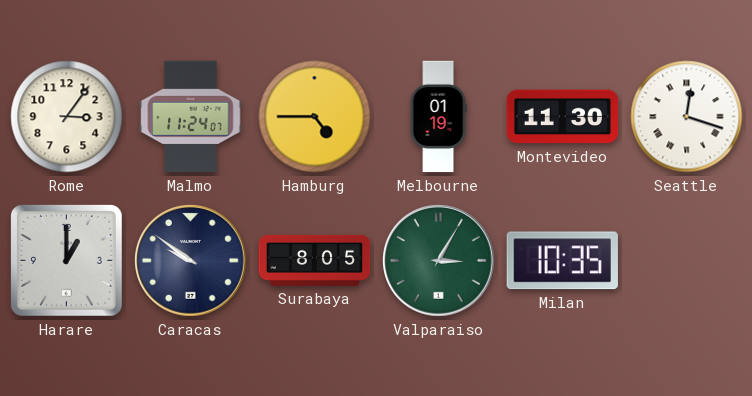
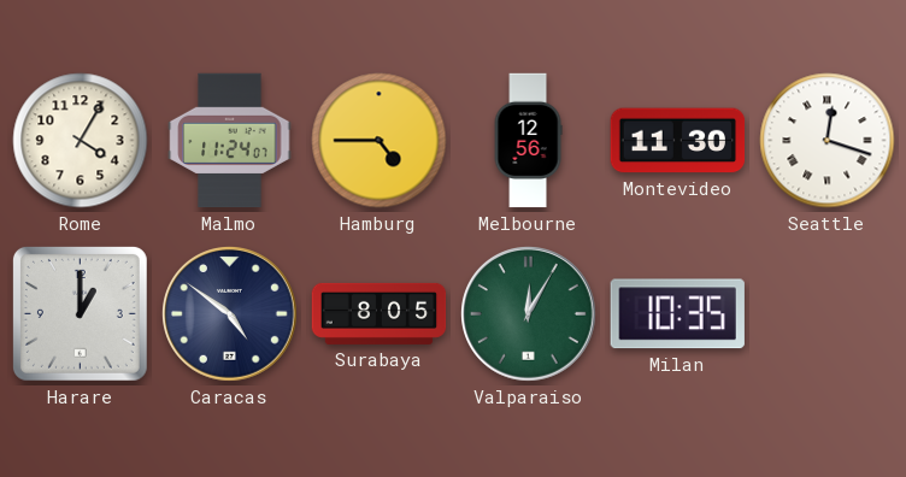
Rome: 3:06 -> 4:05
Melbourne: 01:19 -> 12:56
Caracas: 9:51 -> 4:51
Valparaiso: 3:05 -> 12:05
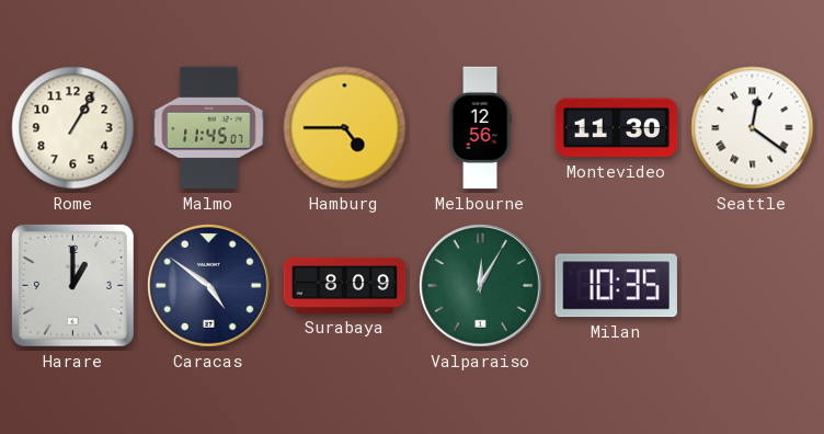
Rome: 4:05 -> 1:05
Malmo: 11:24 -> 11:45
Seattle: 12:18 -> 12:21
Surabaya: 8:05 -> 8:09
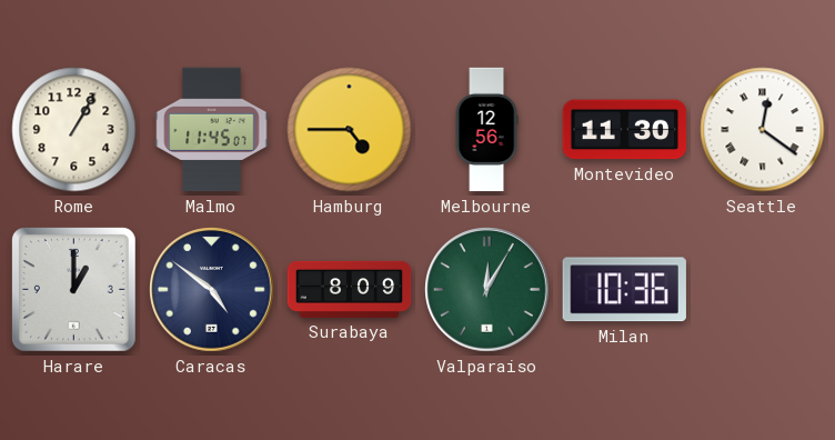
Milan: 10:35 -> 10:36
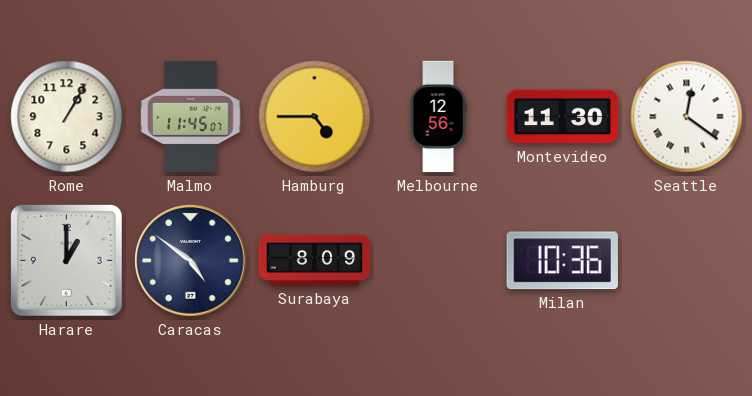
Valparaiso: 12:05 -> none
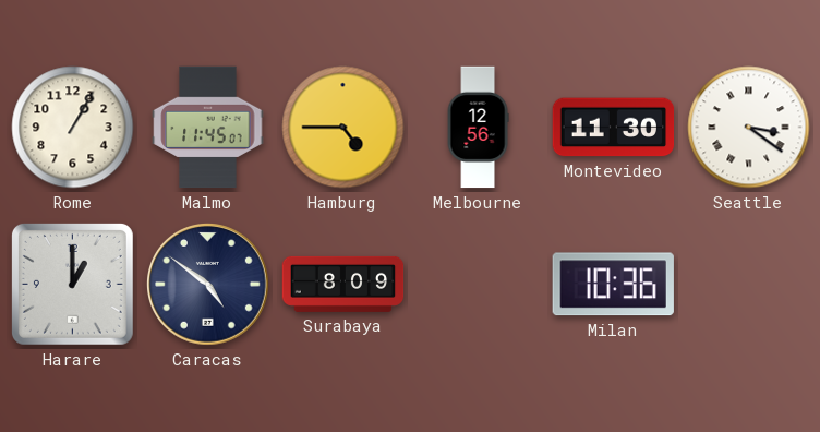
Seattle: 12:21 -> 3:21
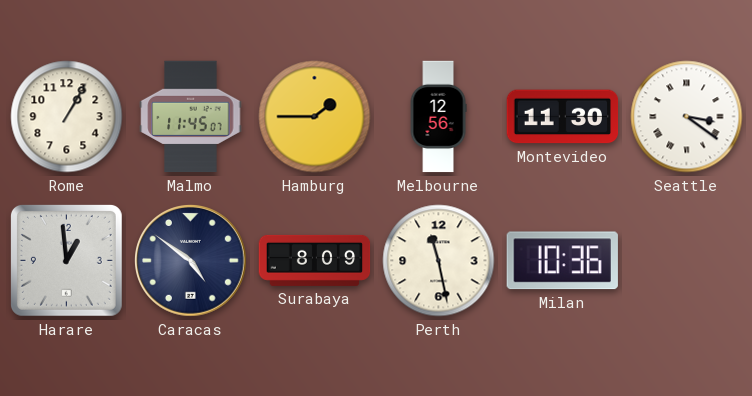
Hamburg: 4:45 -> 1:45
Harare: 1:00 -> 12:59
Perth: none -> 11:28
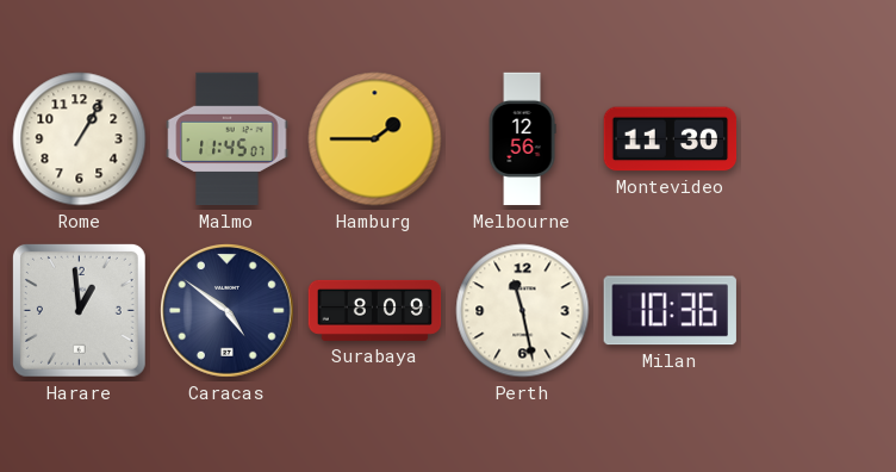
Seattle: 3:21 -> none
